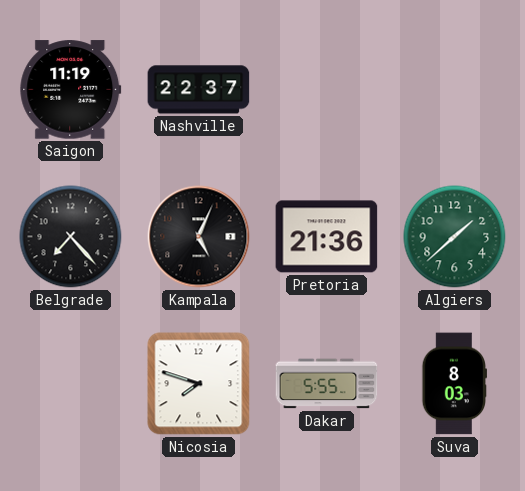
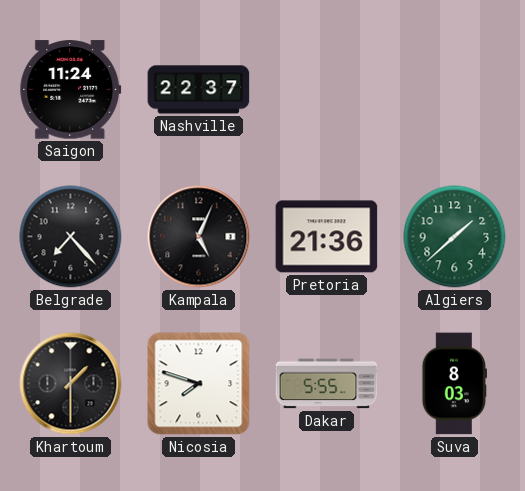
Saigon: 11:19 -> 11:24
Khartoum: none -> 1:30
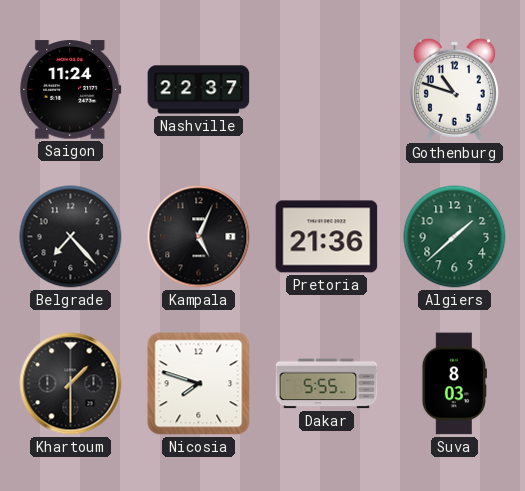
Gothenburg: none -> 10:48
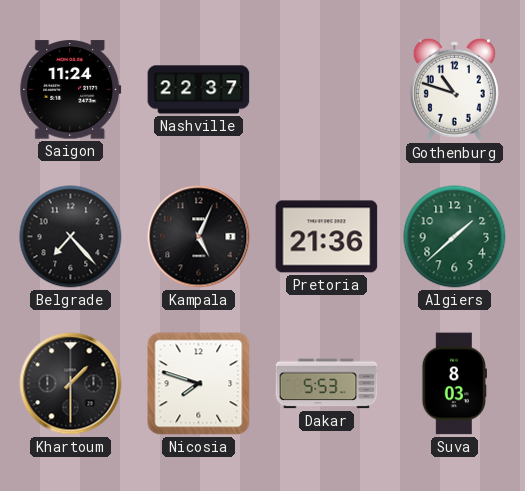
Dakar: 5:55 -> 5:53
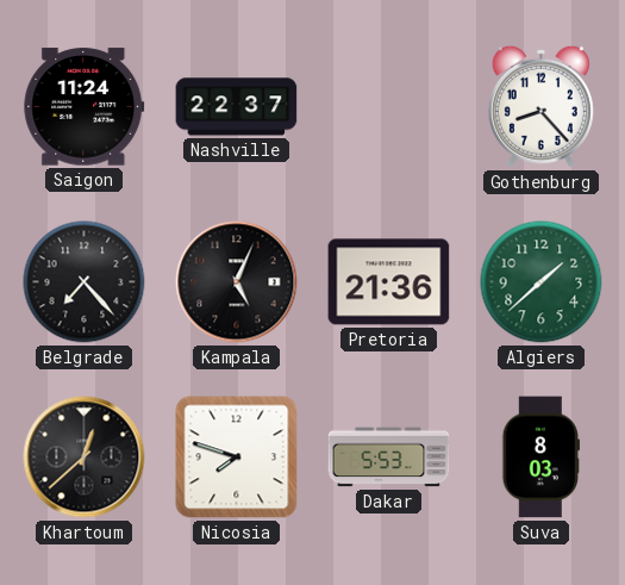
Gothenburg: 10:48 -> 8:23
Khartoum: 1:30 -> 12:38
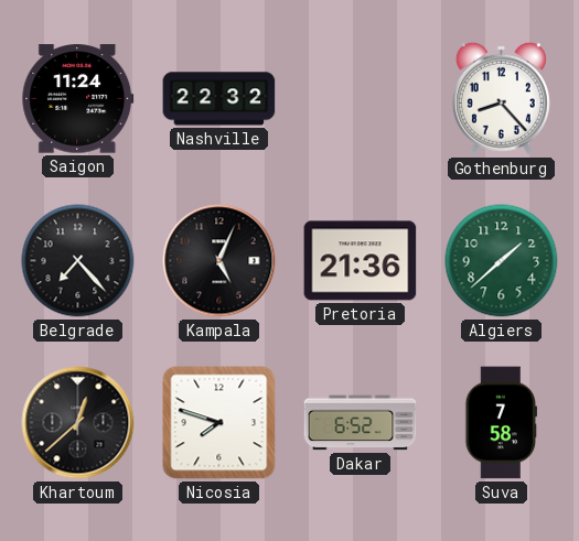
Nashville: 22:37 -> 22:32
Dakar: 5:53 -> 6:52
Suva: 8:03 -> 7:58
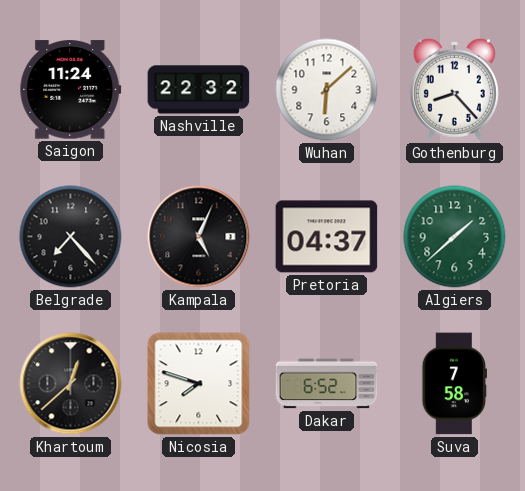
Wuhan: none -> 6:08
Pretoria: 21:36 -> 04:37
